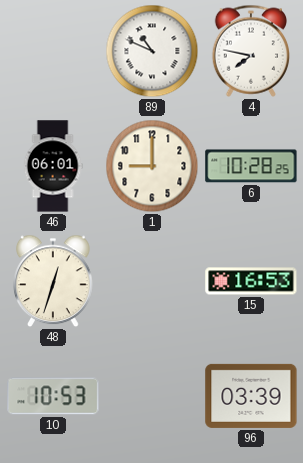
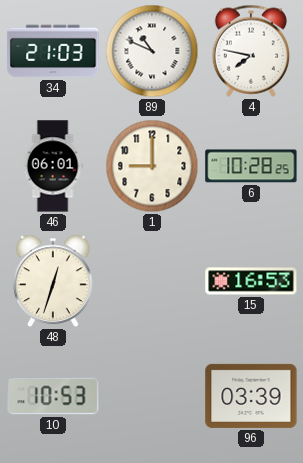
34: none -> 21:03
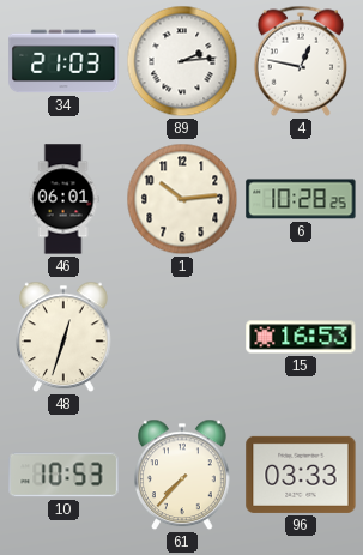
89: 10:49 -> 2:14
4: 7:47 -> 12:47
1: 9:00 -> 10:14
61: none -> 7:37
96: 03:39 -> 03:33
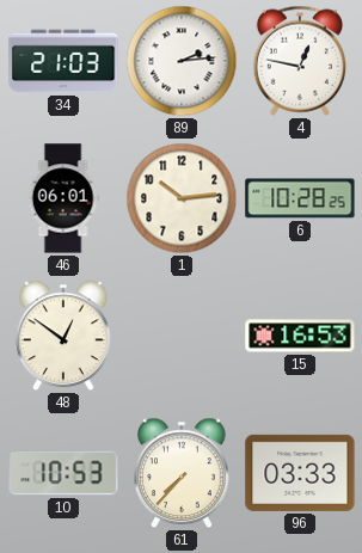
48: 12:33 -> 12:51
